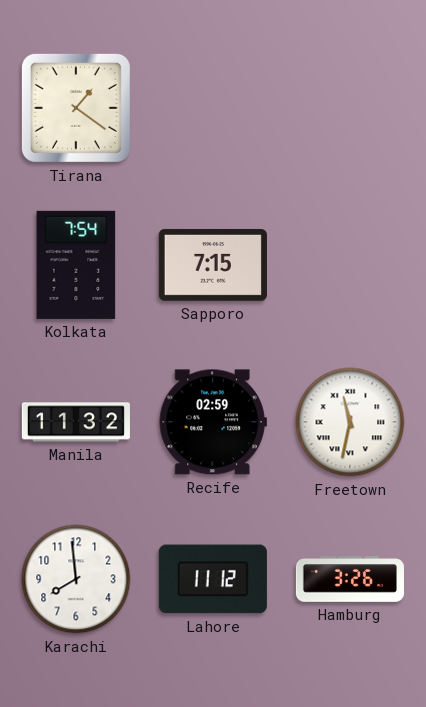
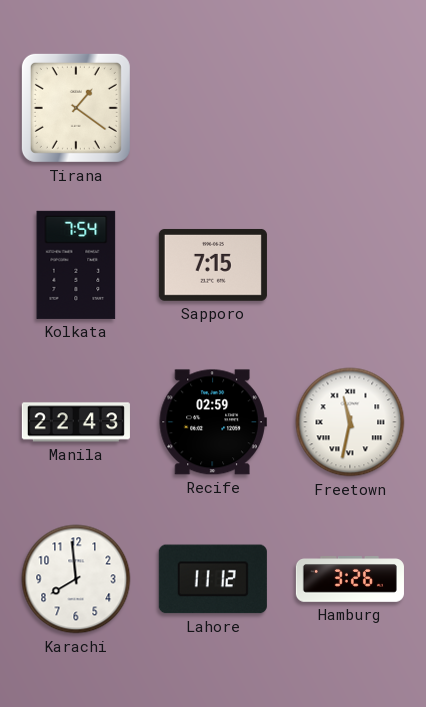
Manila: 11:32 -> 22:43
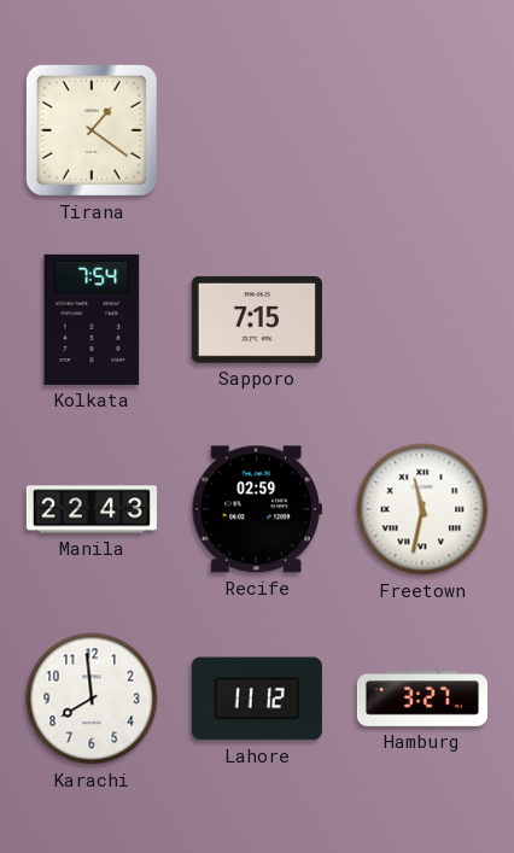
Hamburg: 3:26 -> 3:27
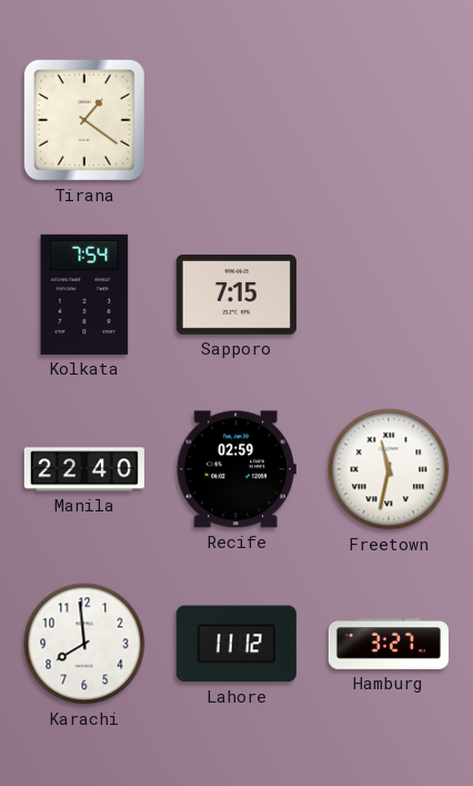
Manila: 22:43 -> 22:40
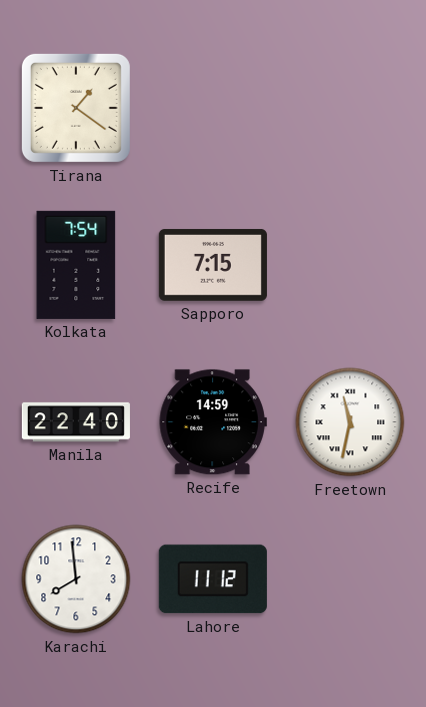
Recife: 02:59 -> 14:59
Hamburg: 3:27 -> none
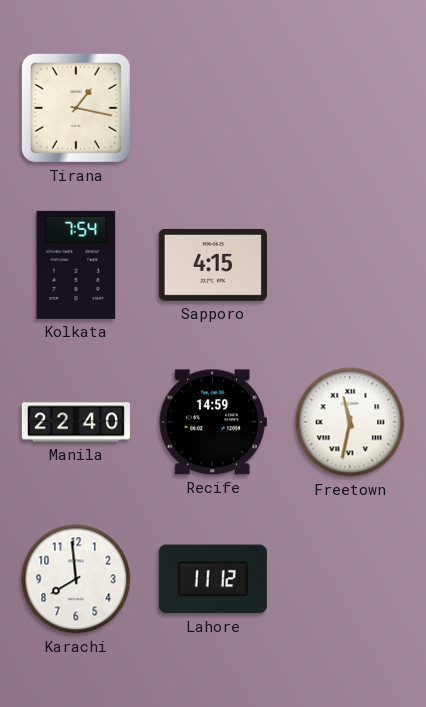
Tirana: 1:21 -> 1:17
Sapporo: 7:15 -> 4:15
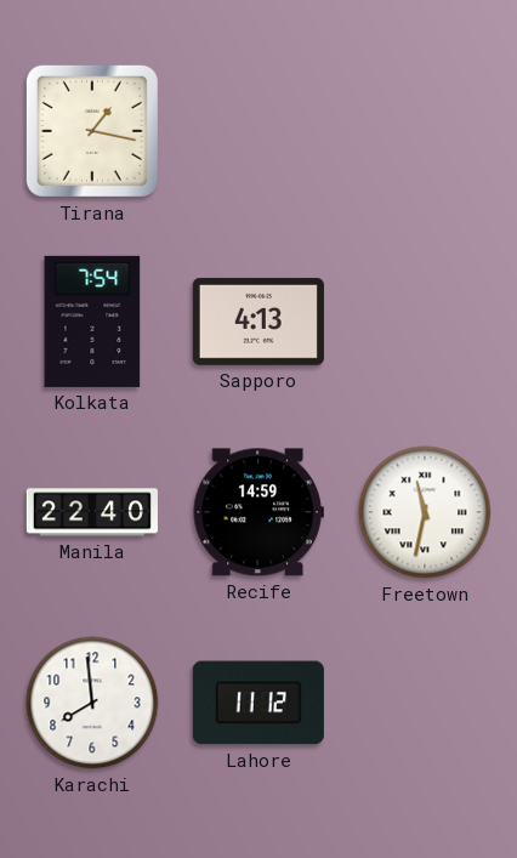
Sapporo: 4:15 -> 4:13
